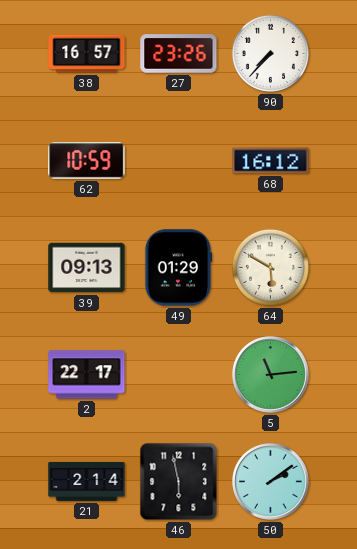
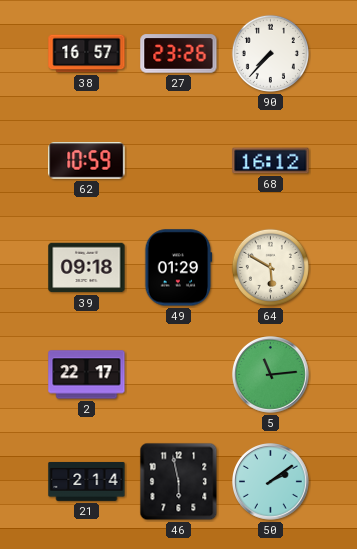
39: 09:13 -> 09:18
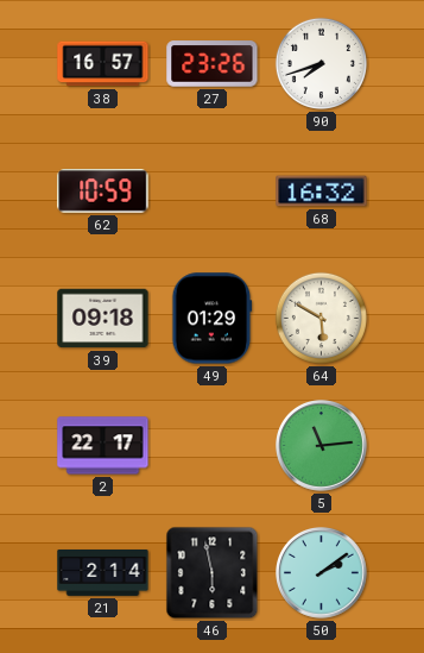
90: 7:37 -> 7:42
68: 16:12 -> 16:32
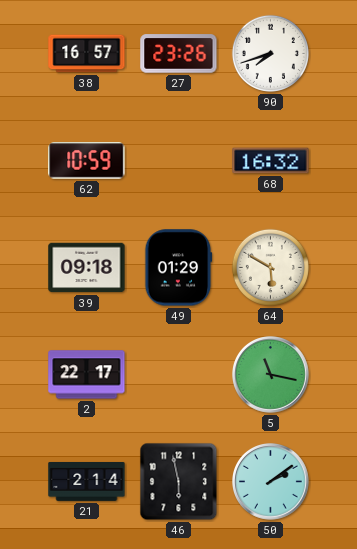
5: 11:14 -> 11:17
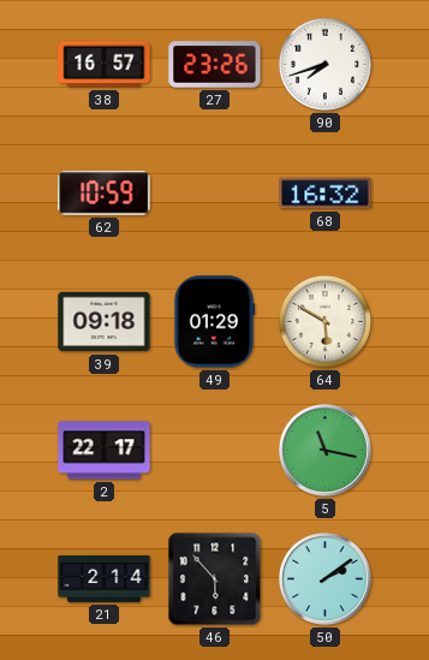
46: 5:58 -> 5:53
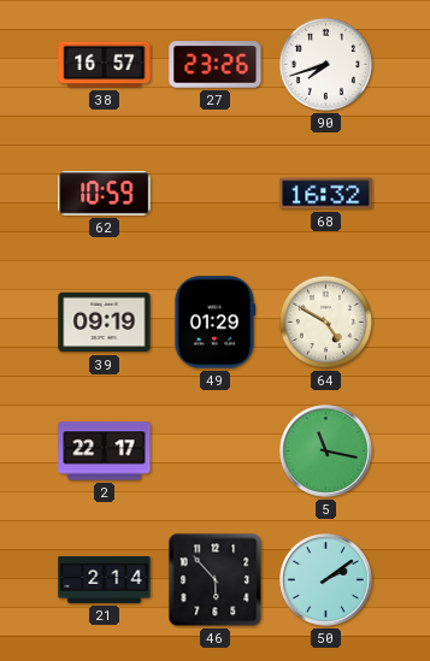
39: 09:18 -> 09:19
64: 5:50 -> 4:50
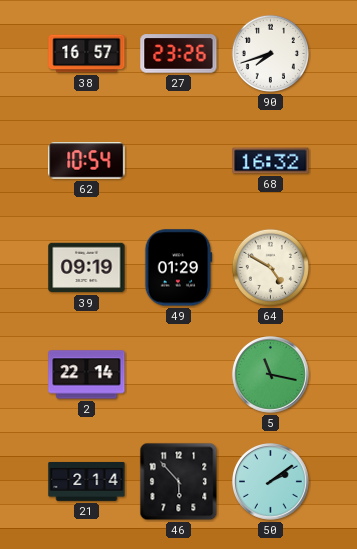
62: 10:59 -> 10:54
2: 22:17 -> 22:14
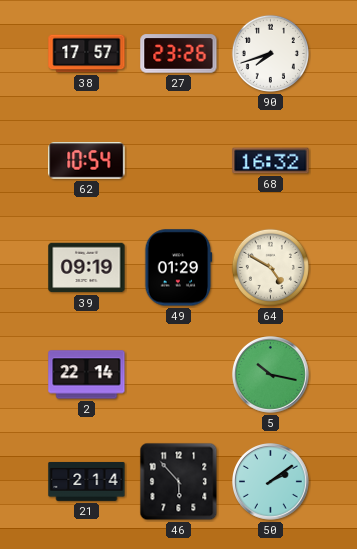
38: 16:57 -> 17:57
5: 11:17 -> 10:17
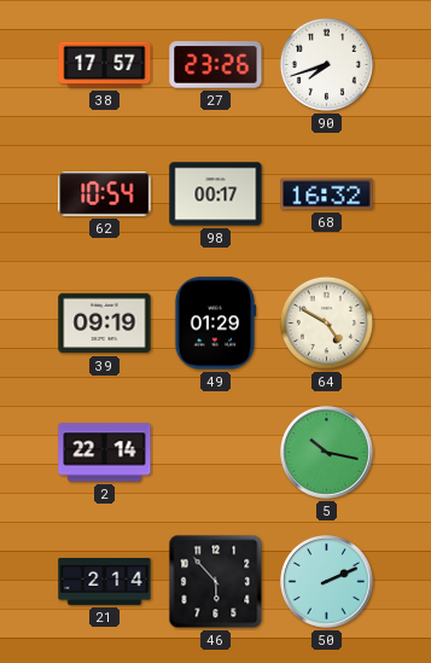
98: none -> 00:17
50: 2:09 -> 2:11
